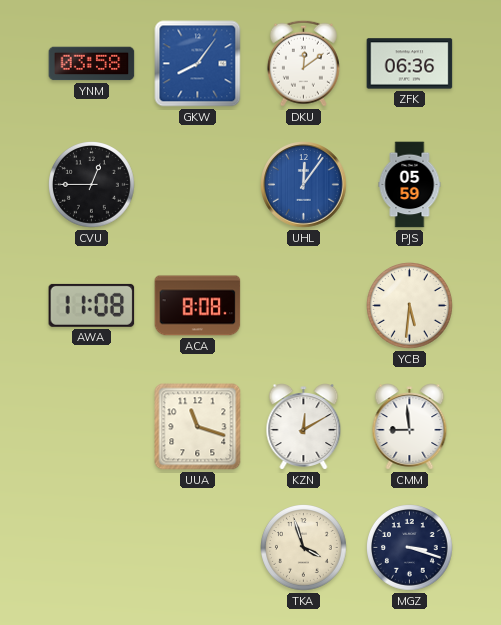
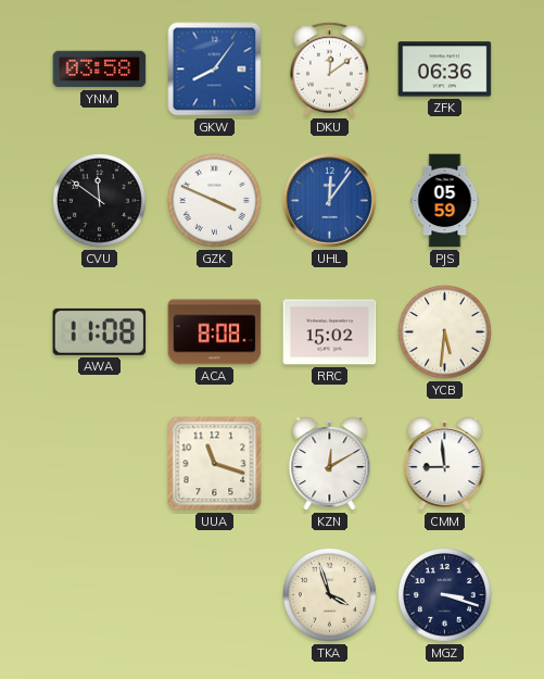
CVU: 12:45 -> 11:51
GZK: none -> 3:49
RRC: none -> 15:02
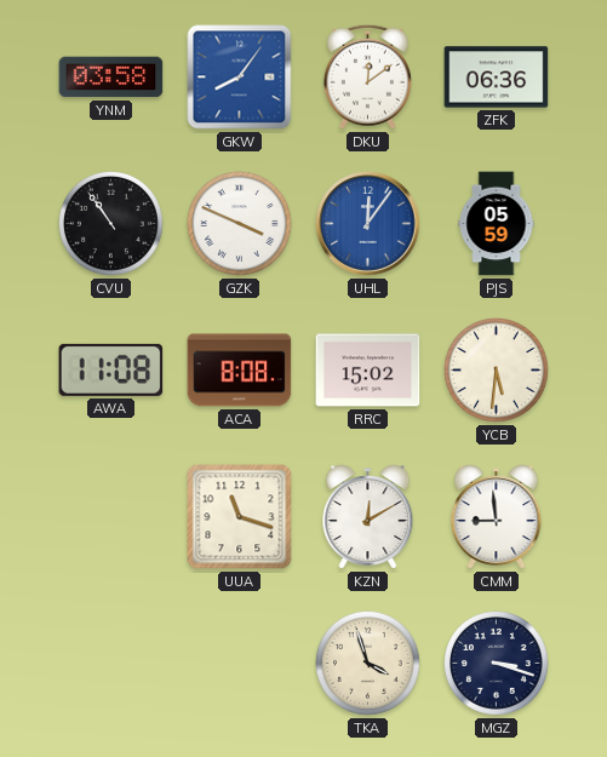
CVU: 11:51 -> 10:54
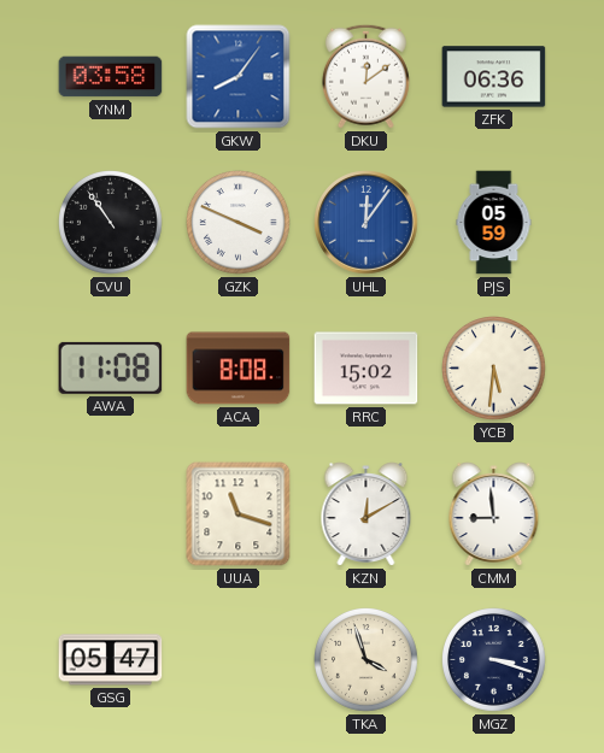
GSG: none -> 05:47
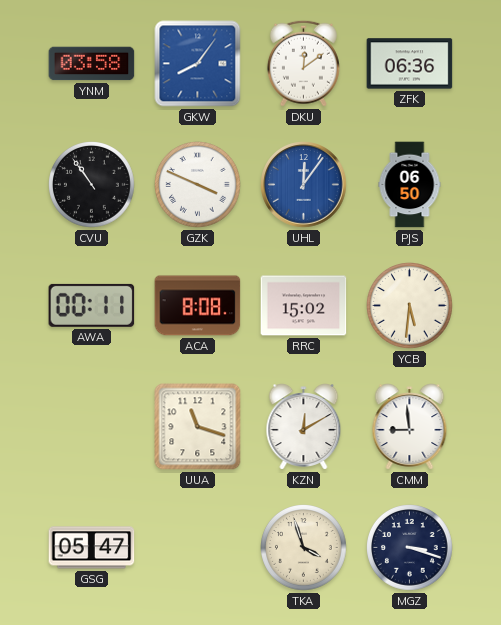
PJS: 05:59 -> 06:50
AWA: 11:08 -> 00:11
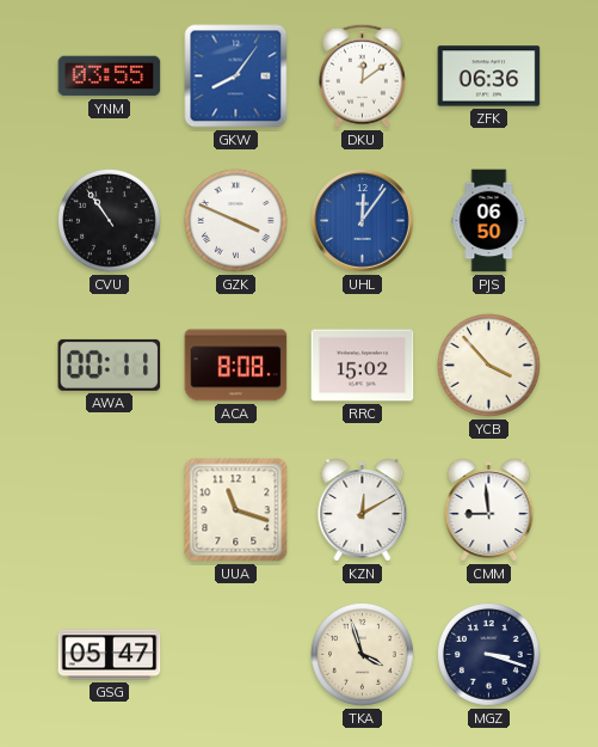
YNM: 03:58 -> 03:55
YCB: 5:31 -> 3:53
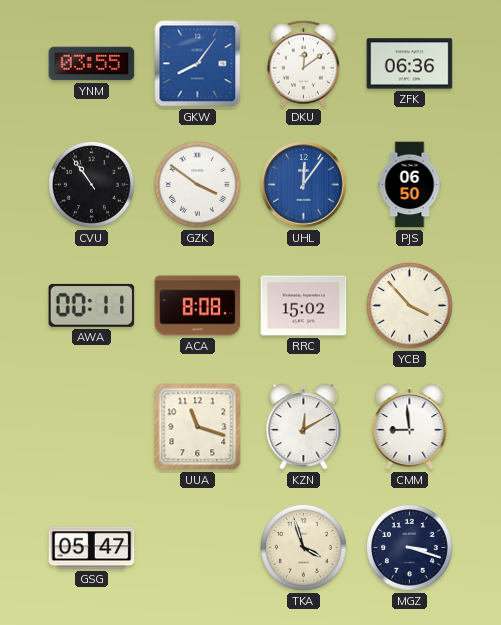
GZK: 3:49 -> 3:51
